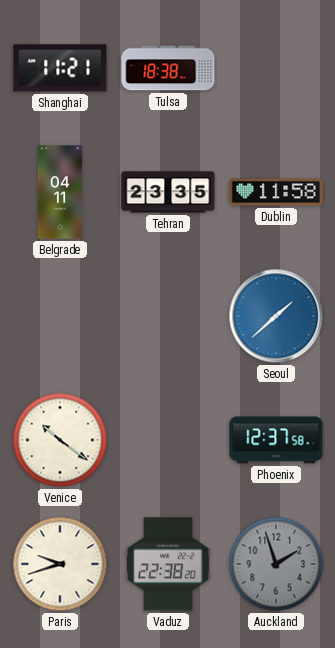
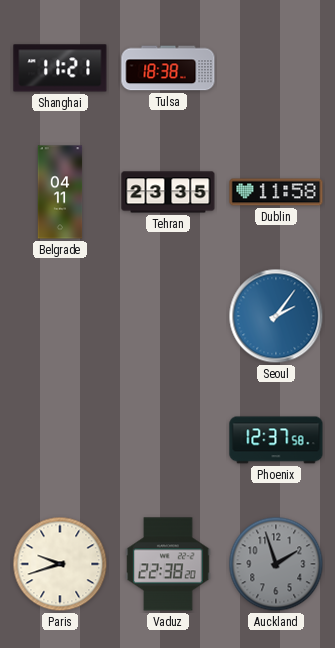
Seoul: 1:38 -> 2:06
Venice: 10:21 -> none
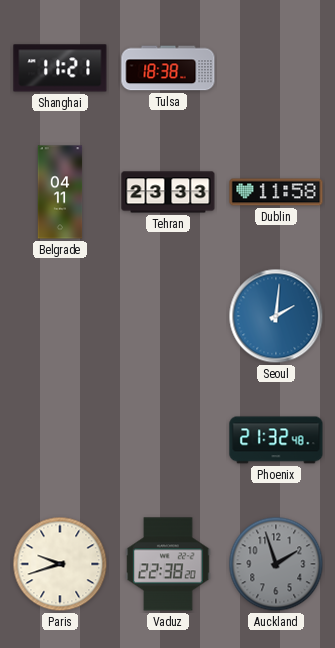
Tehran: 23:35 -> 23:33
Seoul: 2:06 -> 2:01
Phoenix: 12:37 -> 21:32
